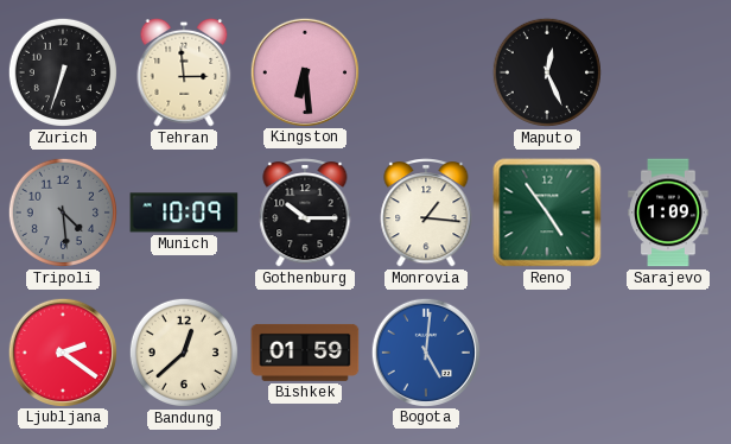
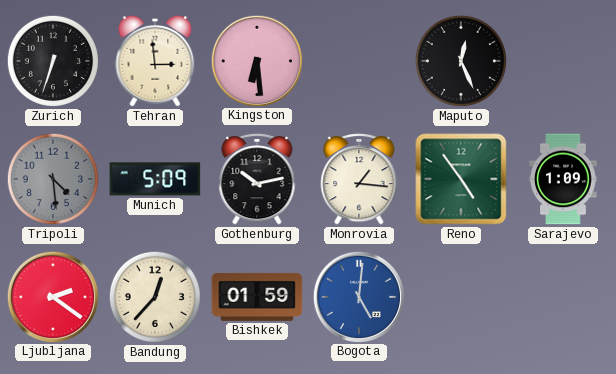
Munich: 10:09 -> 5:09
Gothenburg: 10:15 -> 10:13
Bandung: 12:38 -> 12:37
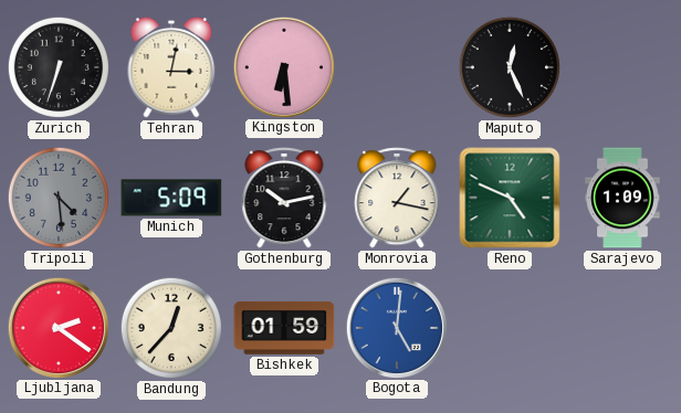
Tehran: 2:59 -> 3:02
Monrovia: 1:16 -> 1:17
Reno: 4:54 -> 4:49
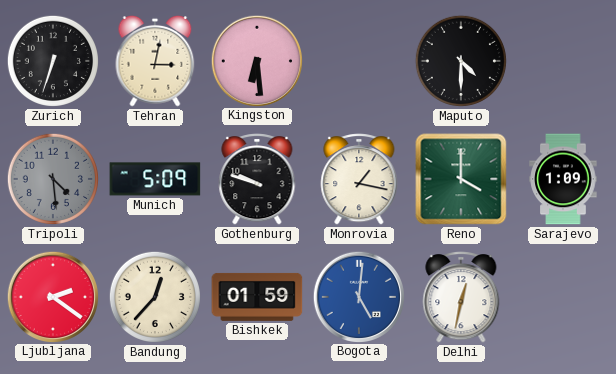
Maputo: 12:26 -> 4:30
Gothenburg: 10:13 -> 9:48
Reno: 4:49 -> 4:00
Delhi: none -> 12:32
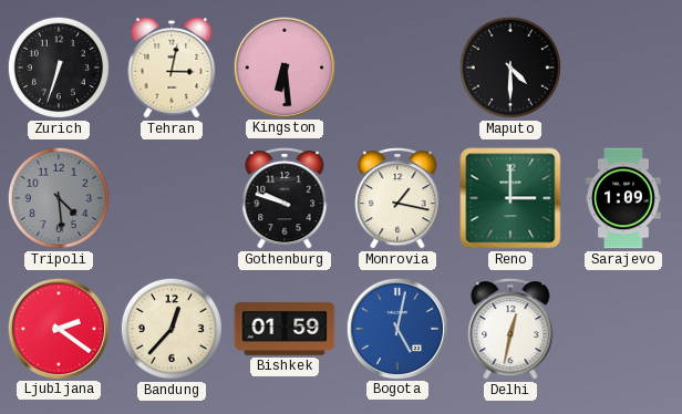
Munich: 5:09 -> none
Reno: 4:00 -> 3:00
Bogota: 5:01 -> 5:02
